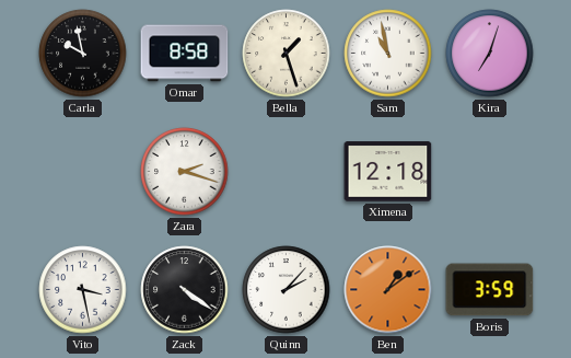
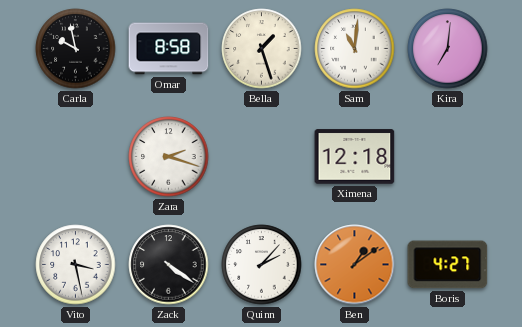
Sam: 10:58 -> 11:01
Kira: 7:03 -> 7:01
Boris: 3:59 -> 4:27
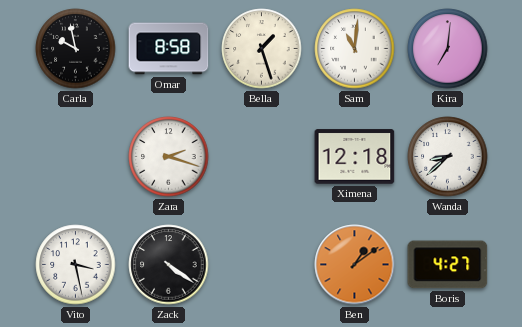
Wanda: none -> 8:38
Quinn: 2:07 -> none
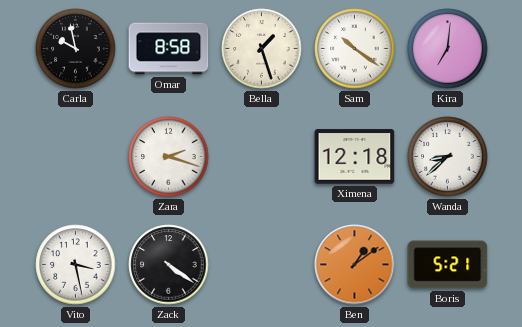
Sam: 11:01 -> 10:21
Boris: 4:27 -> 5:21
